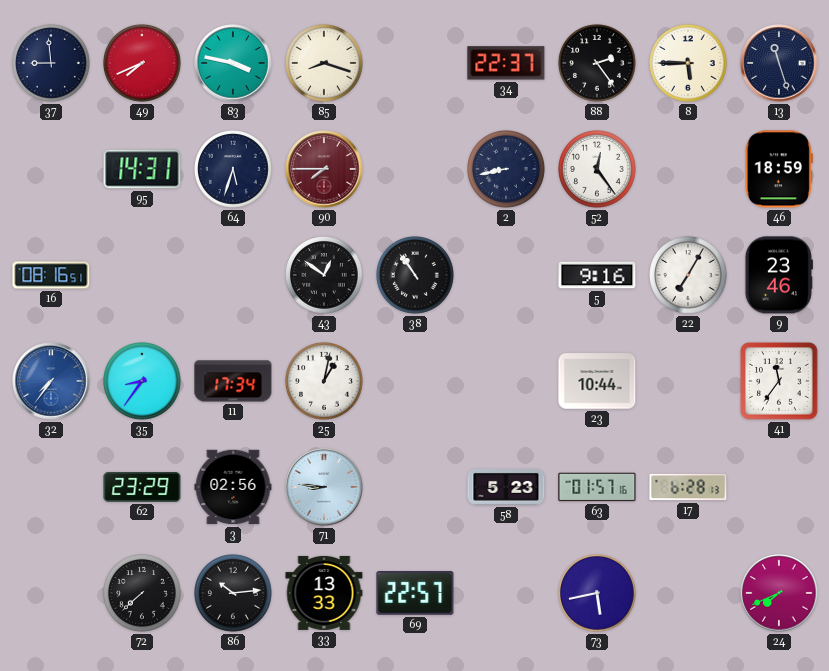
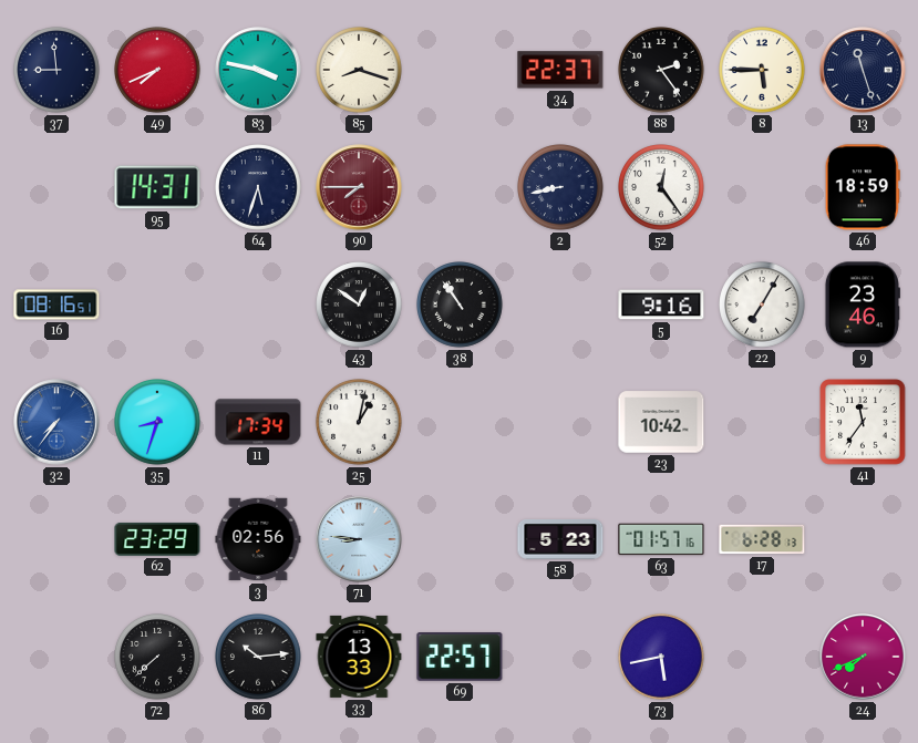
35: 8:36 -> 8:33
23: 10:44 -> 10:42
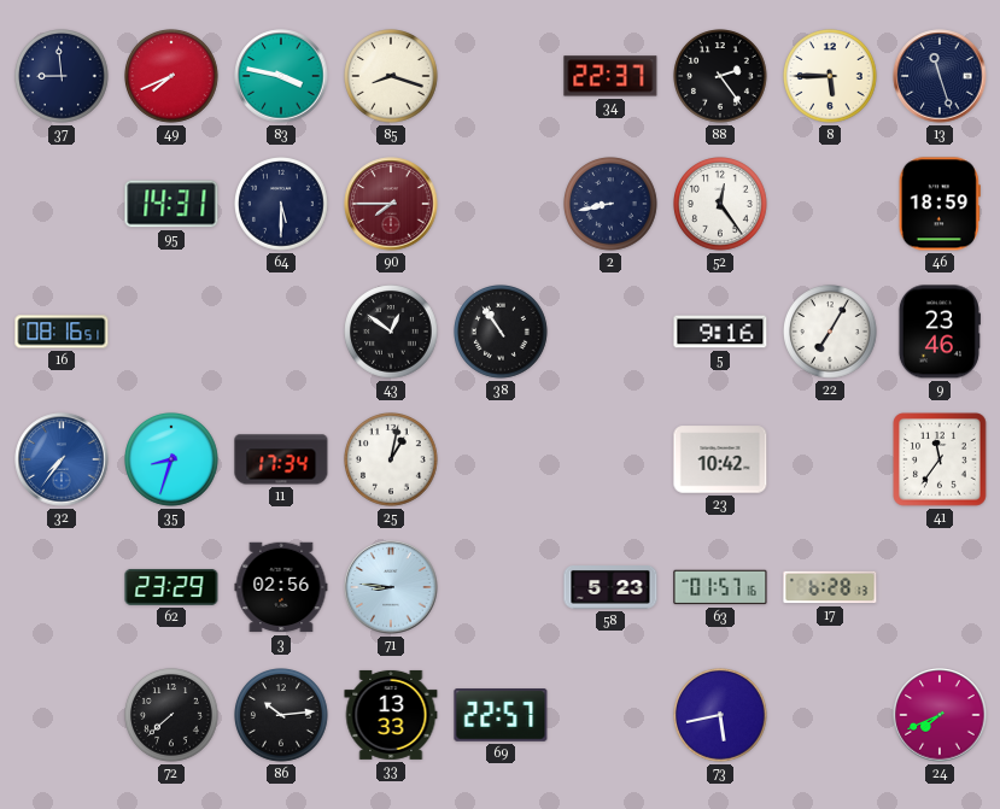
64: 5:33 -> 5:30
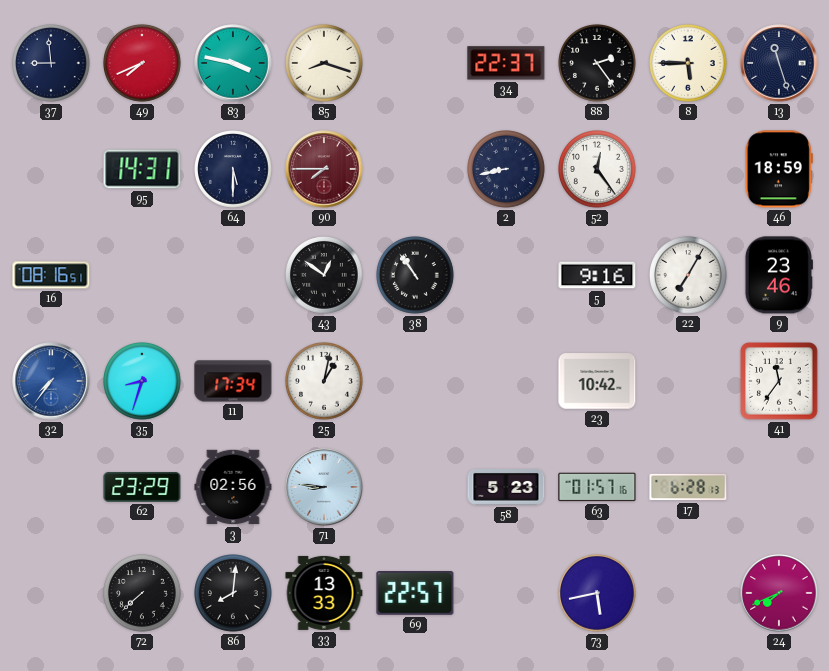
86: 10:14 -> 8:01
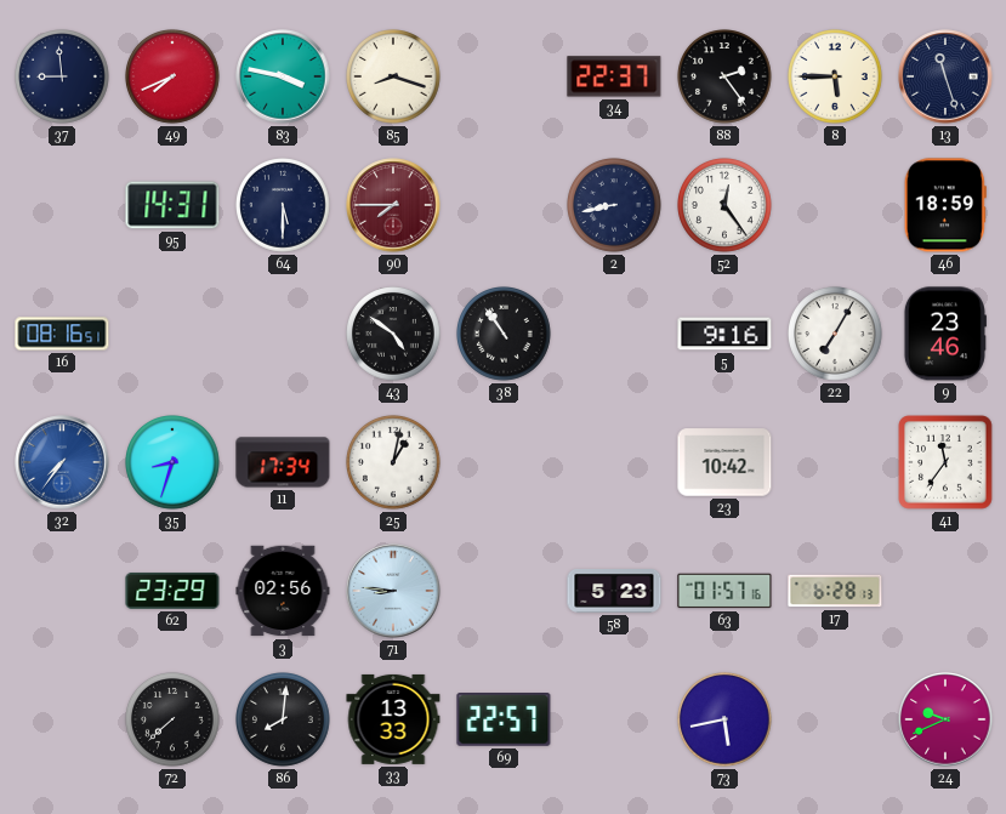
43: 12:51 -> 4:51
24: 7:41 -> 9:41
